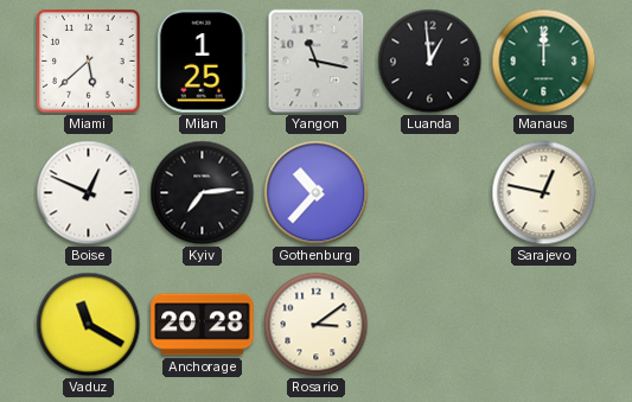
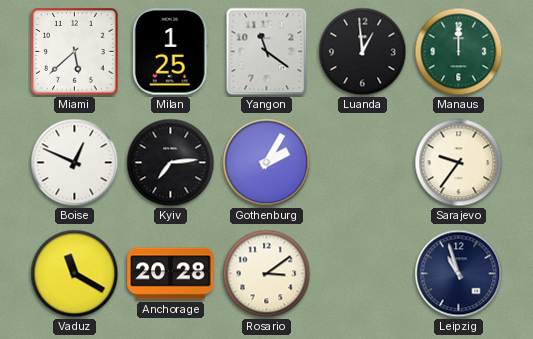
Yangon: 11:17 -> 11:21
Gothenburg: 10:37 -> 2:05
Sarajevo: 12:47 -> 9:36
Leipzig: none -> 10:57
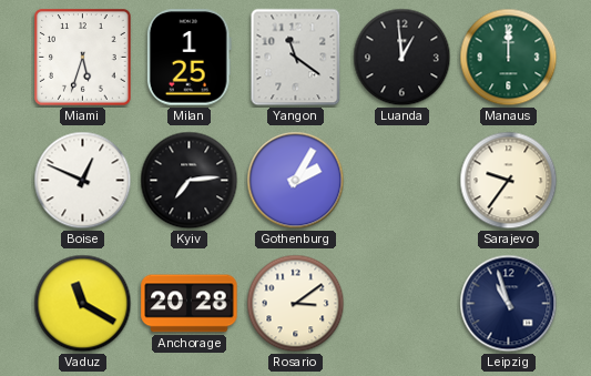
Miami: 5:38 -> 5:33
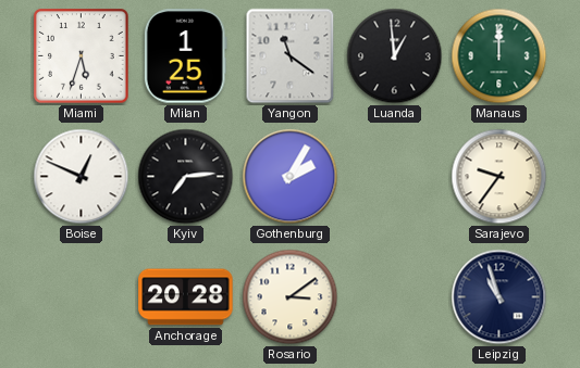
Vaduz: 11:20 -> none
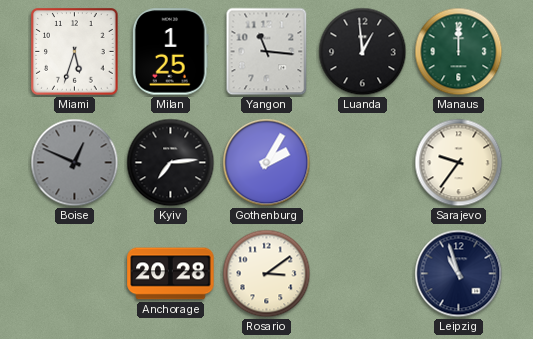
Yangon: 11:21 -> 11:16
Boise dial: white -> grey
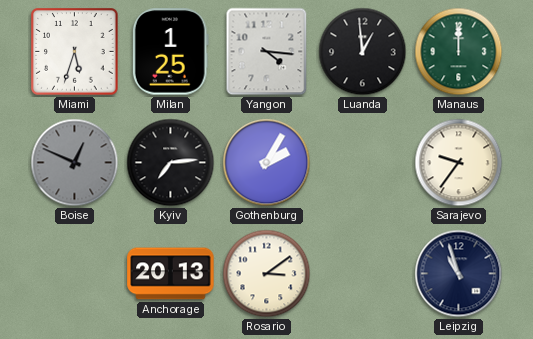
Yangon: 11:16 -> 4:16
Anchorage: 20:28 -> 20:13
